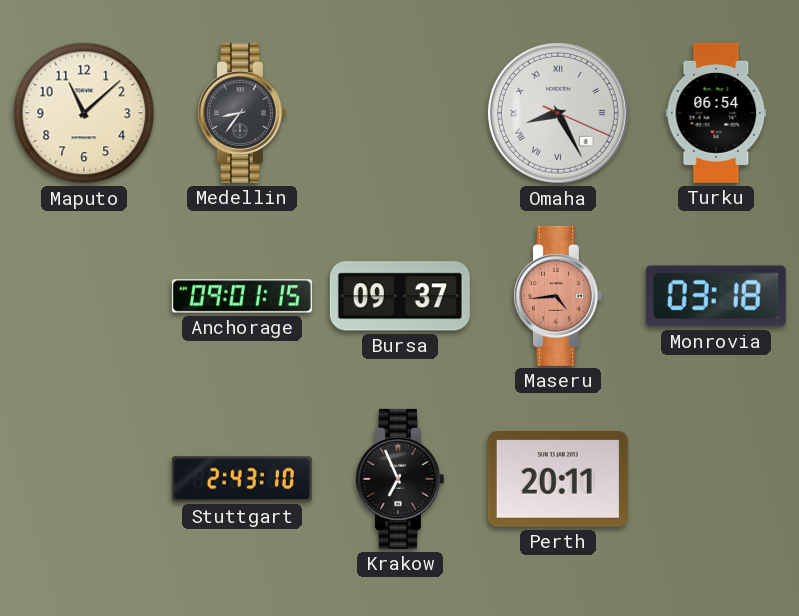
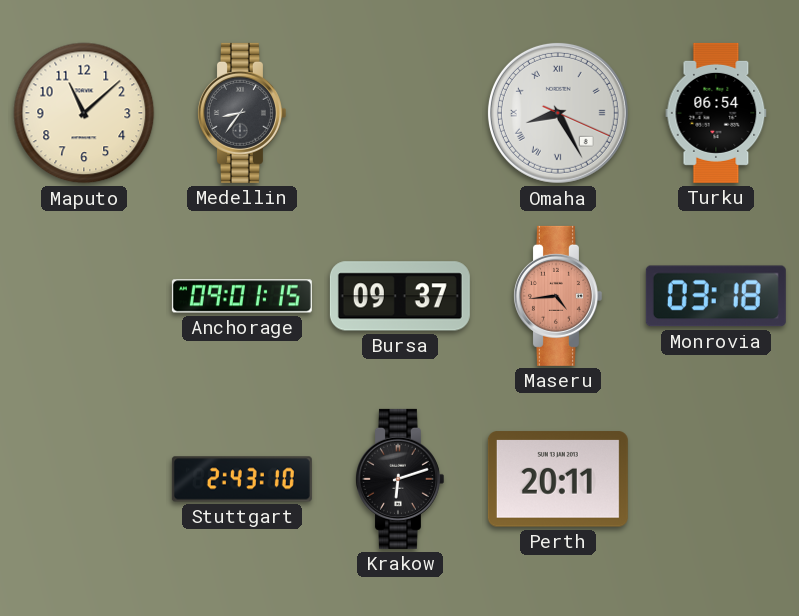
Krakow: 6:56 -> 6:12
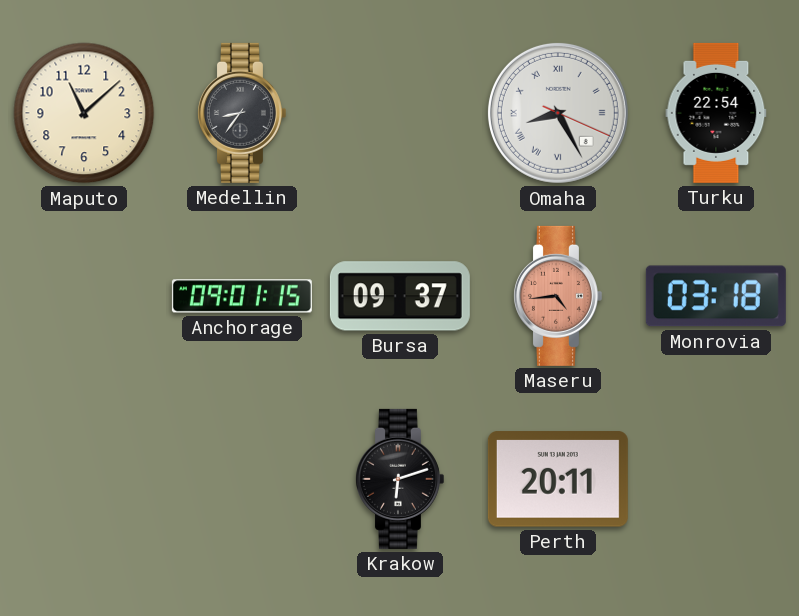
Turku: 06:54 -> 22:54
Stuttgart: 2:43 -> none
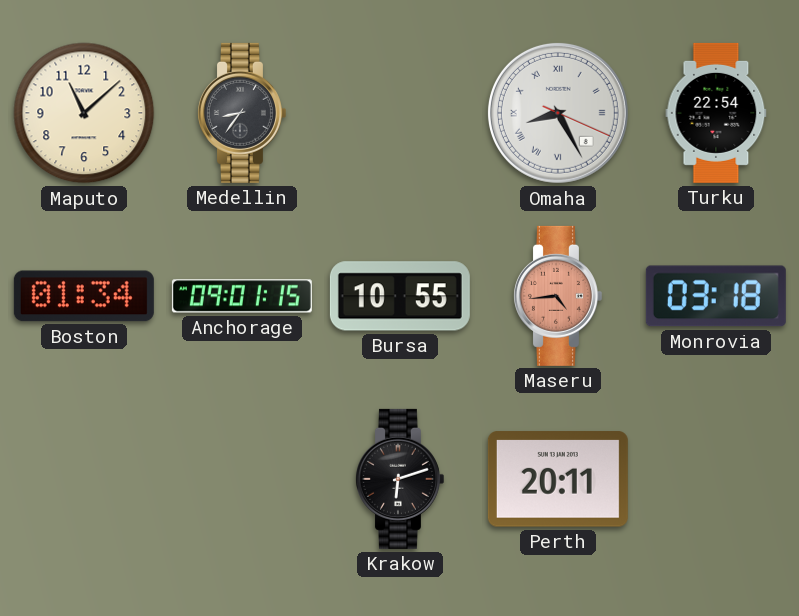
Boston: none -> 01:34
Bursa: 09:37 -> 10:55
